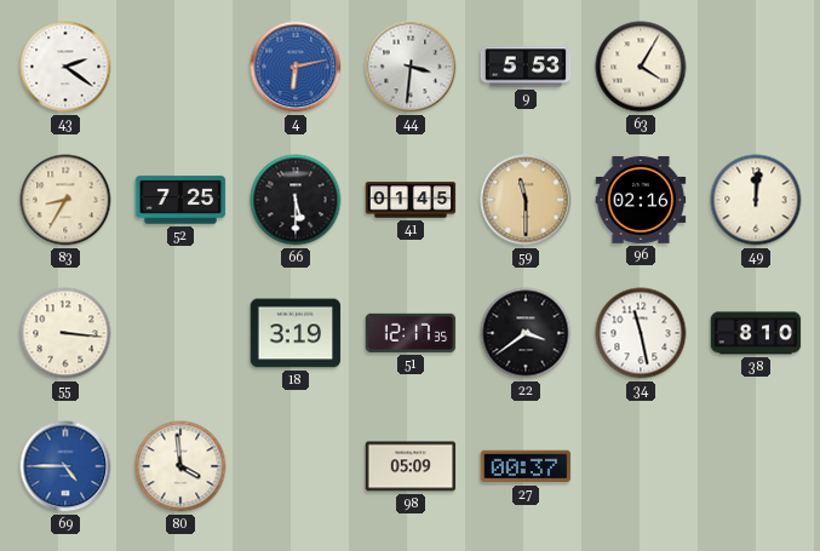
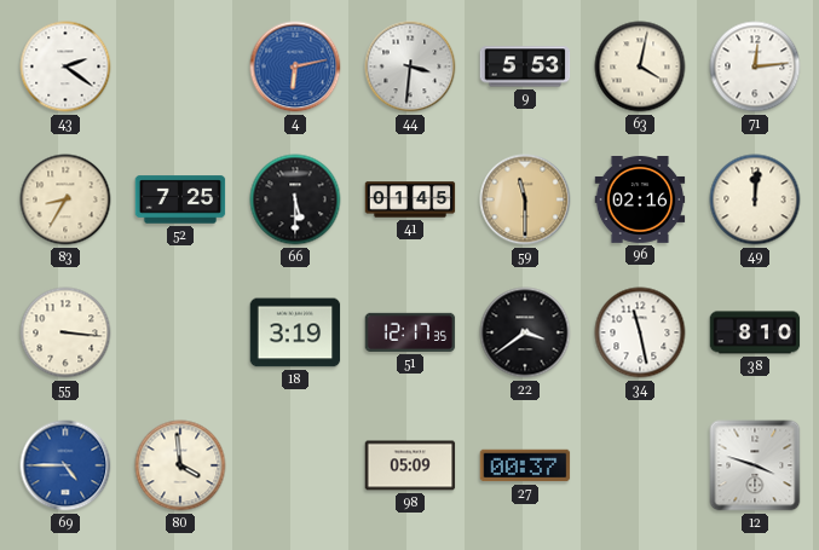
63: 4:05 -> 4:02
71: none -> 12:14
12: none -> 3:48
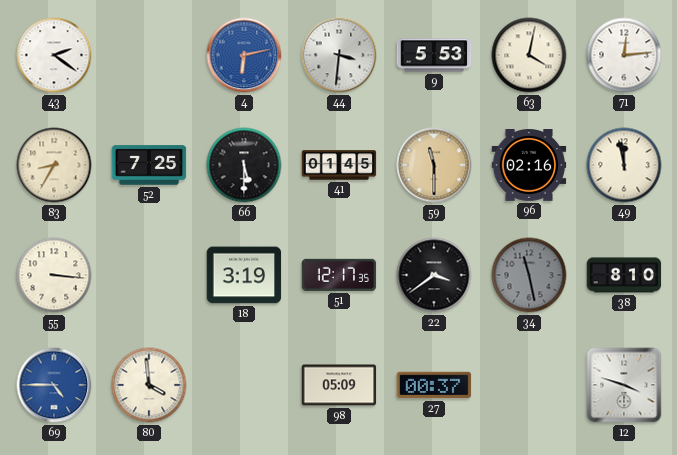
49: 12:01 -> 11:58
34 dial: white -> grey
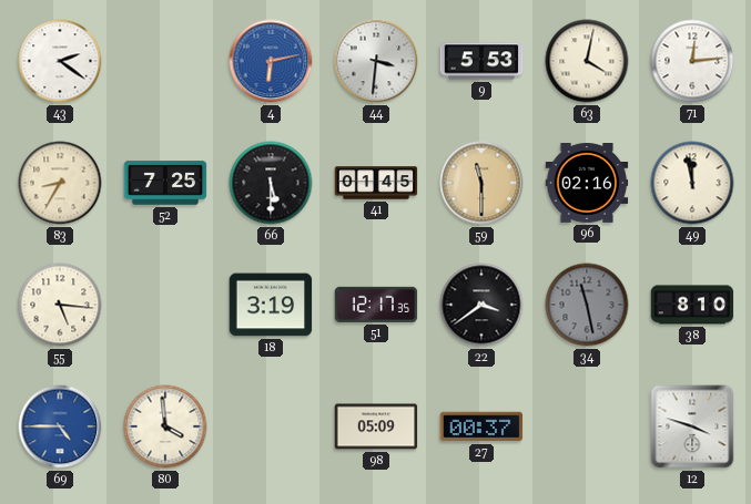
55: 3:16 -> 5:16
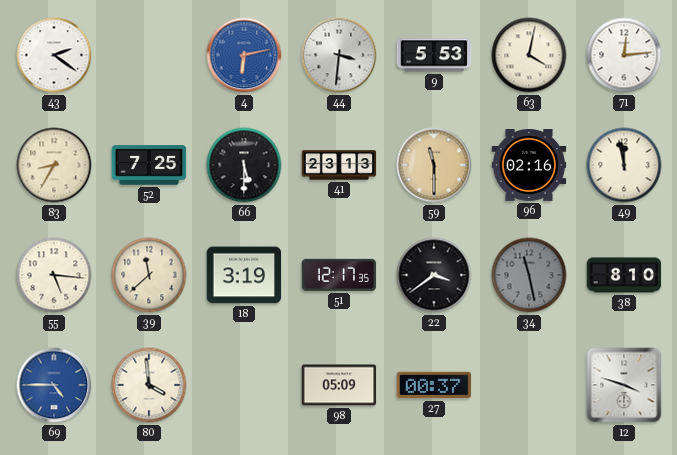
41: 01:45 -> 23:13
39: none -> 11:38
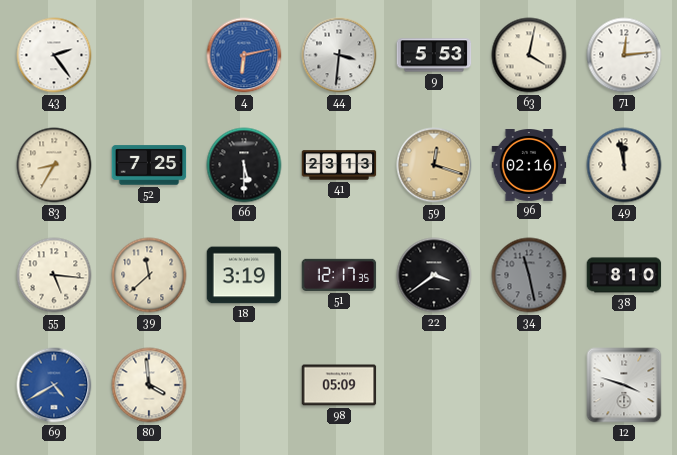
43: 2:21 -> 2:24
59: 11:30 -> 12:18
69: 4:45 -> 4:40
27: 00:37 -> none
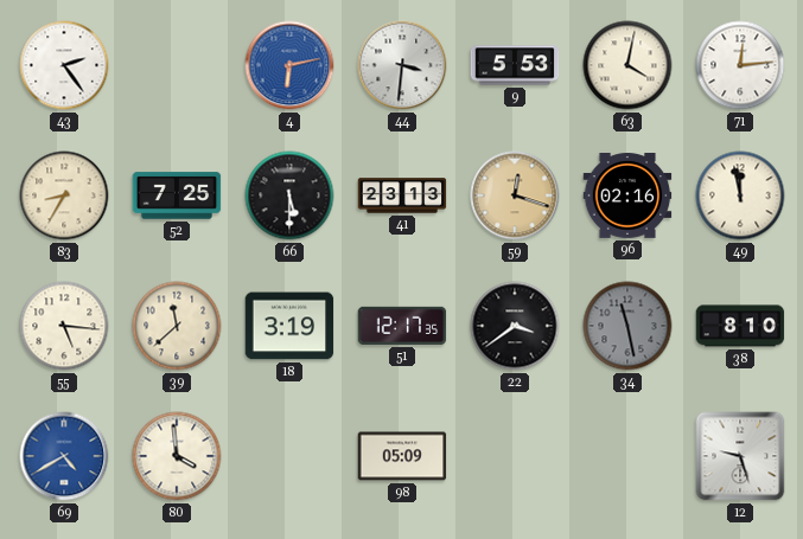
12: 3:48 -> 9:27
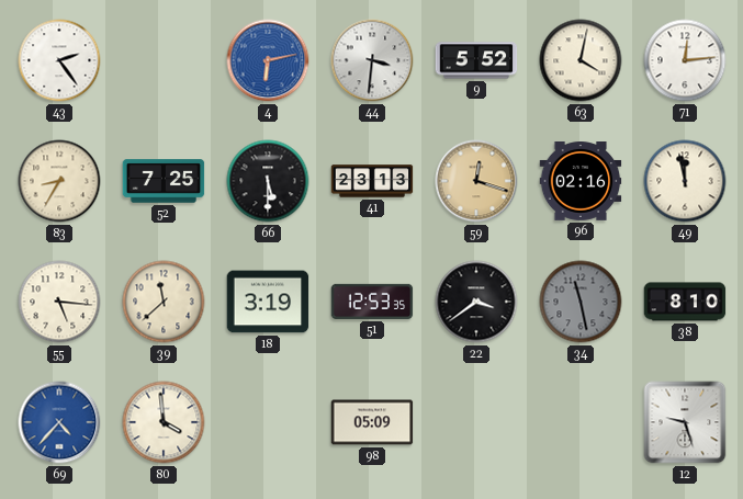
9: 5:53 -> 5:52
51: 12:17 -> 12:53
69: 4:40 -> 4:37
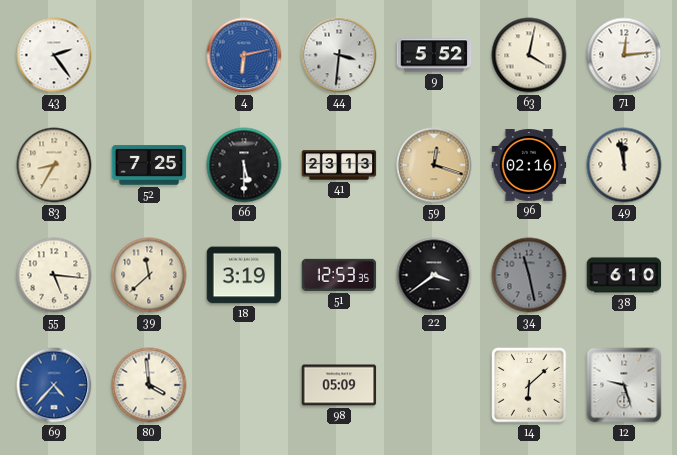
38: 8:10 -> 6:10
14: none -> 6:08
